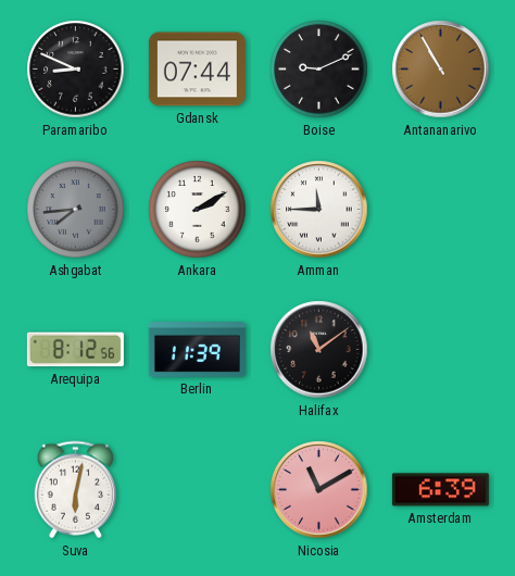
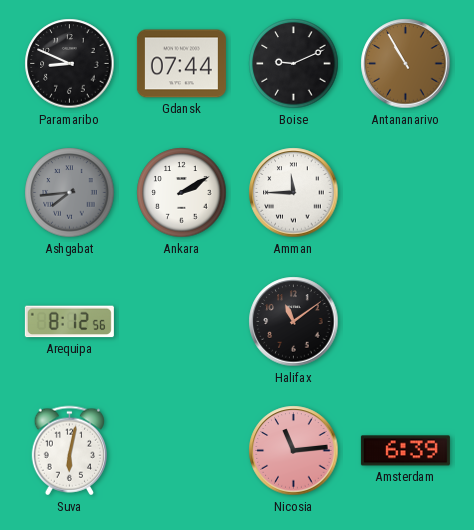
Berlin: 11:39 -> none
Nicosia: 11:10 -> 11:14
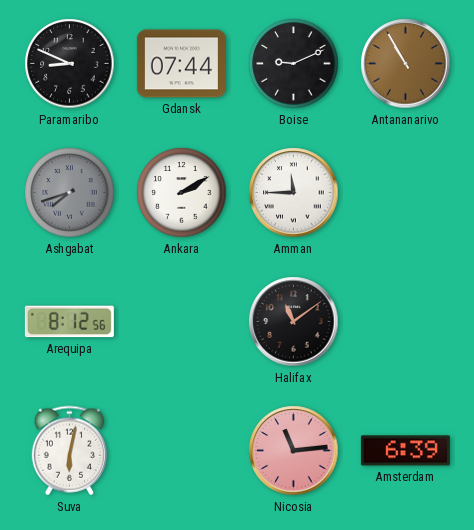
Ashgabat: 7:44 -> 7:42
